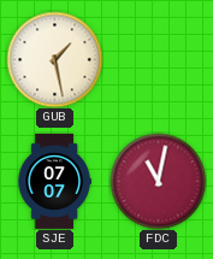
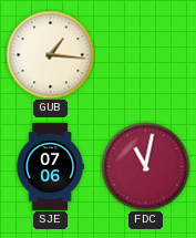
GUB: 1:28 -> 1:16
SJE: 07:07 -> 07:06
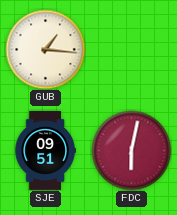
SJE: 07:06 -> 09:51
FDC: 11:02 -> 6:02
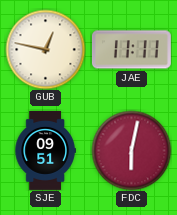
GUB: 1:16 -> 12:47
JAE: none -> 11:11
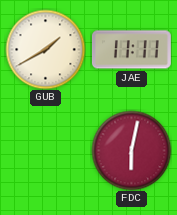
GUB: 12:47 -> 1:40
SJE: 09:51 -> none
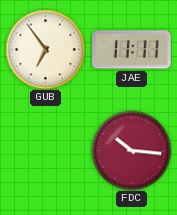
GUB: 1:40 -> 6:54
FDC: 6:02 -> 10:16
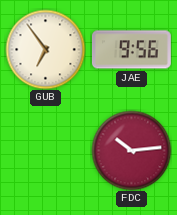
JAE: 11:11 -> 9:56
FDC: 10:16 -> 10:14
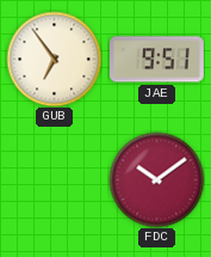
JAE: 9:56 -> 9:51
FDC: 10:14 -> 10:09
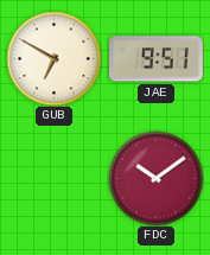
GUB: 6:54 -> 6:50
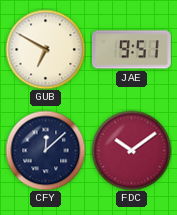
CFY: none -> 12:08
